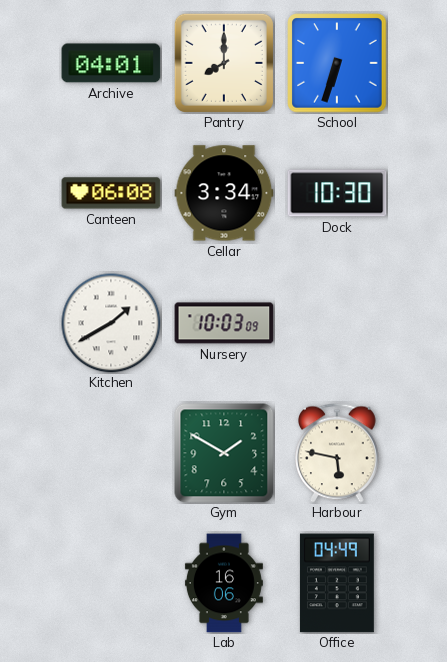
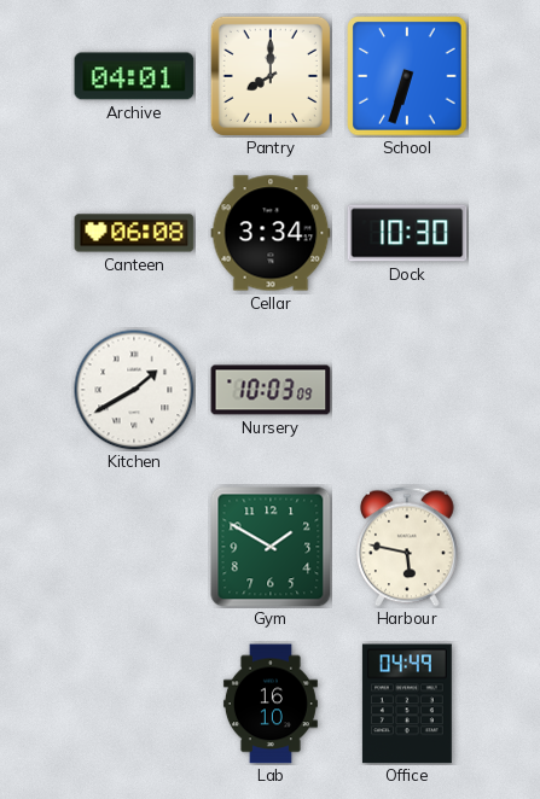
Lab: 16:06 -> 16:10
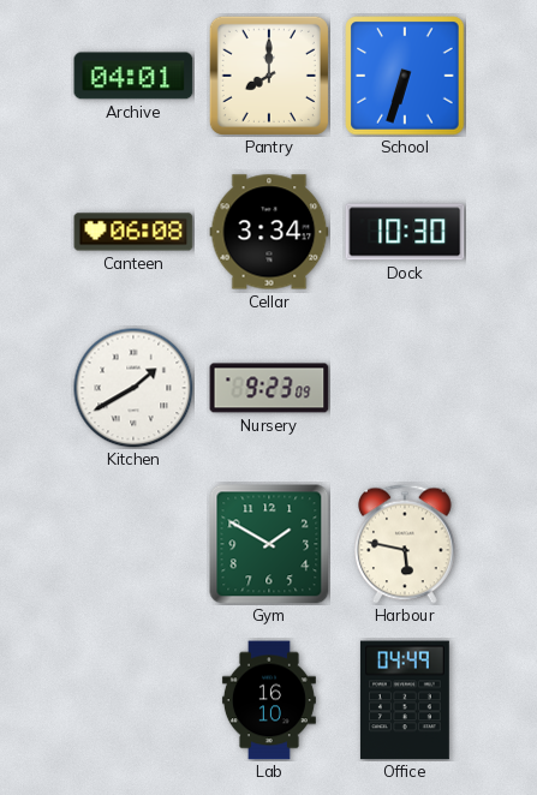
Nursery: 10:03 -> 9:23
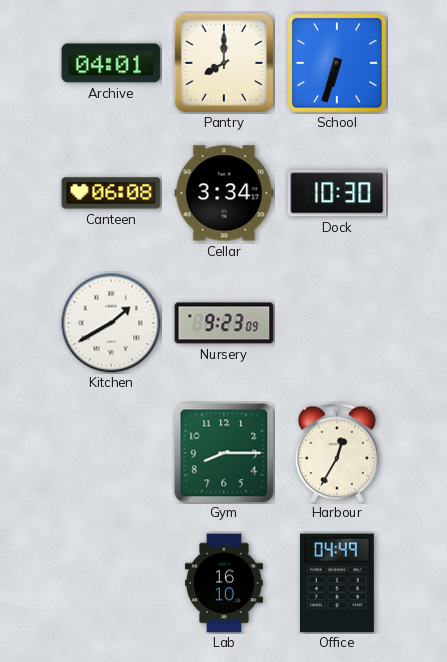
Gym: 1:50 -> 8:15
Harbour: 5:47 -> 12:35
